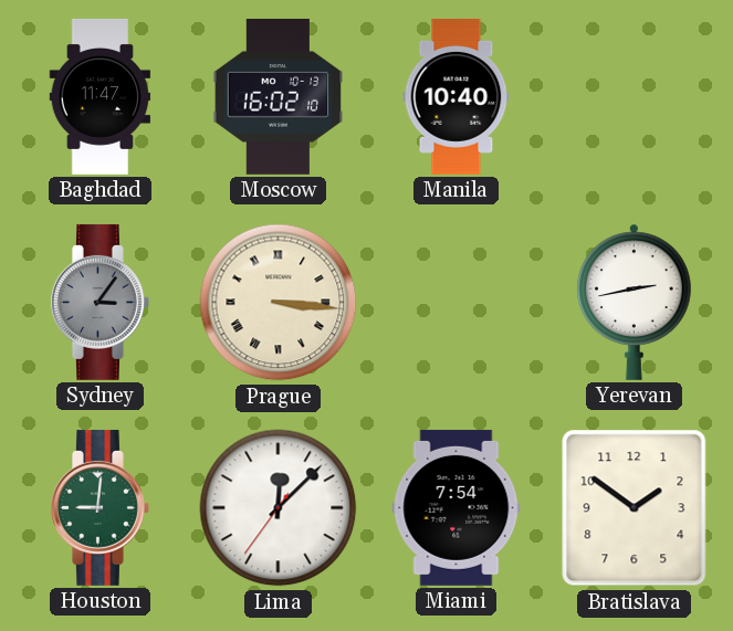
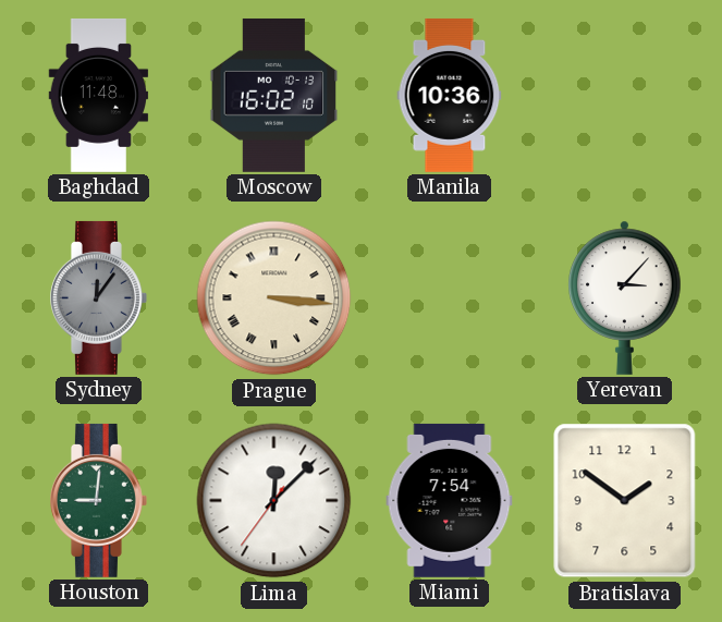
Baghdad: 11:47 -> 11:48
Manila: 10:40 -> 10:36
Sydney: 3:06 -> 12:06
Yerevan: 2:43 -> 3:07
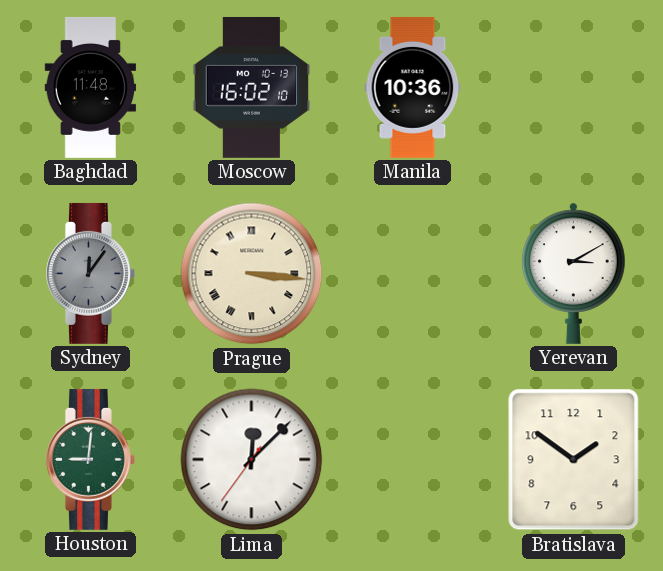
Yerevan: 3:07 -> 3:10
Miami: 7:54 -> none
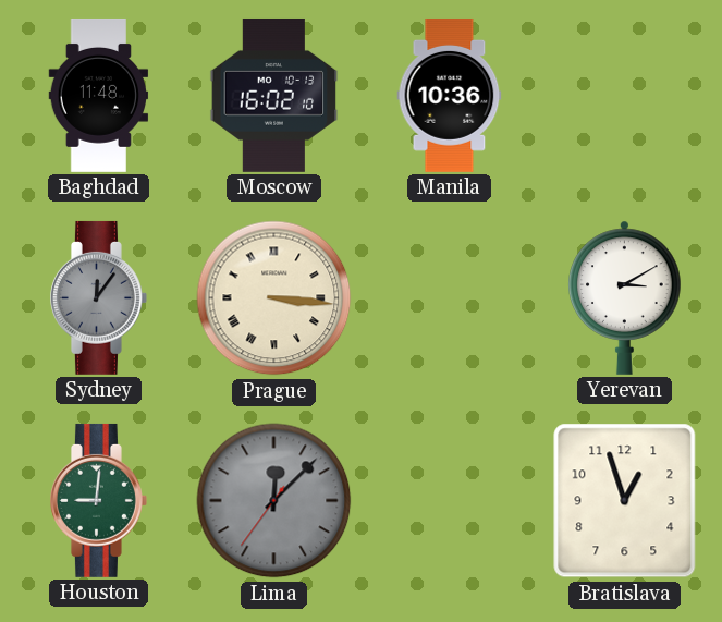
Lima dial: white -> grey
Bratislava: 1:51 -> 12:57
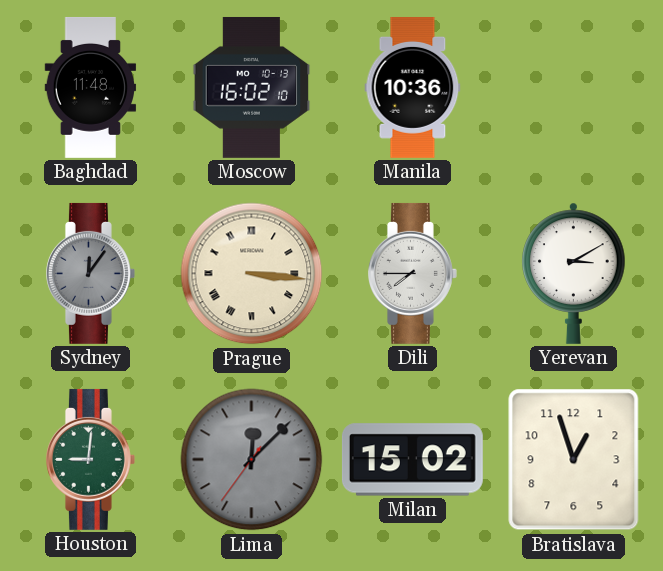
Dili: none -> 7:45
Milan: none -> 15:02
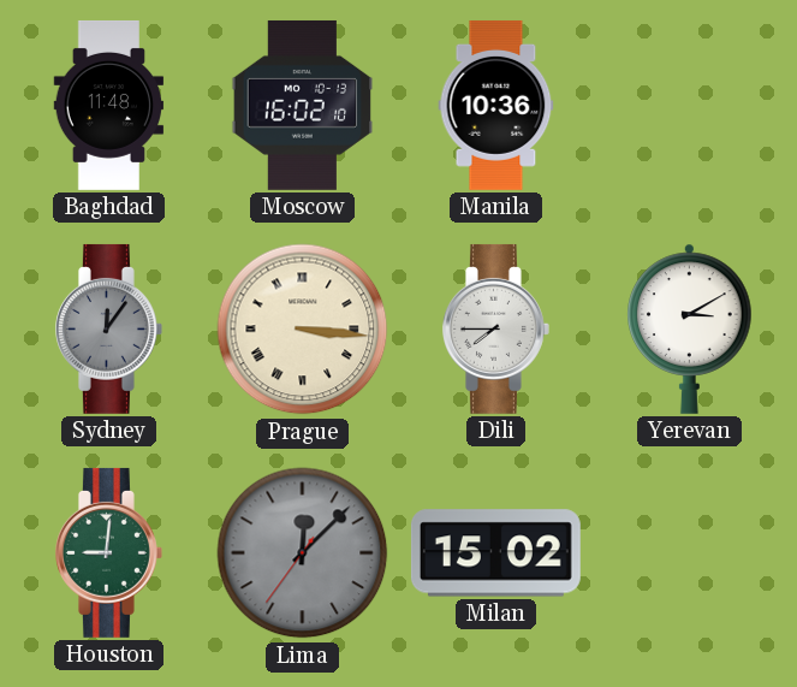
Bratislava: 12:57 -> none
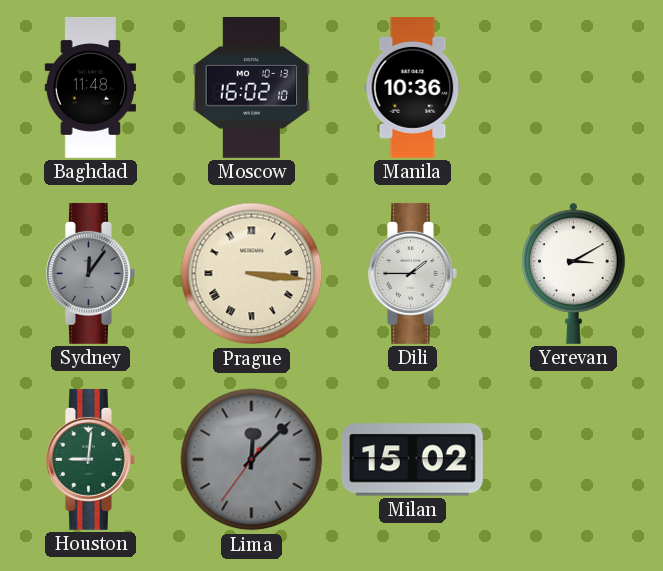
Dili: 7:45 -> 1:45
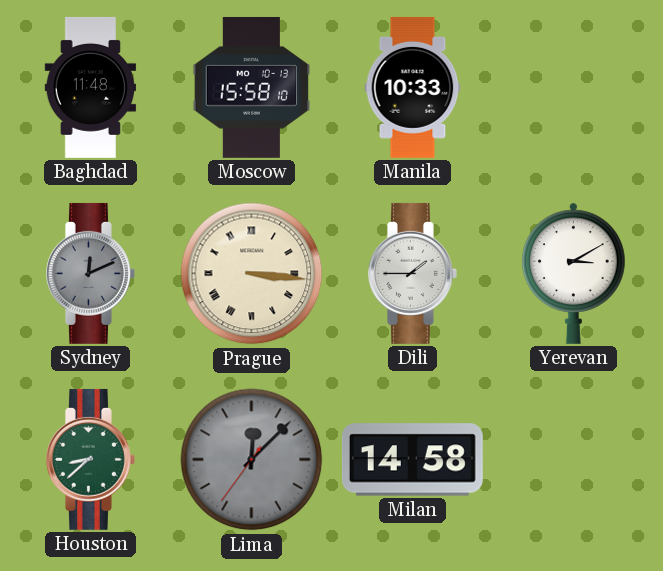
Moscow: 16:02 -> 15:58
Manila: 10:36 -> 10:33
Sydney: 12:06 -> 12:11
Houston: 9:01 -> 8:38
Milan: 15:02 -> 14:58
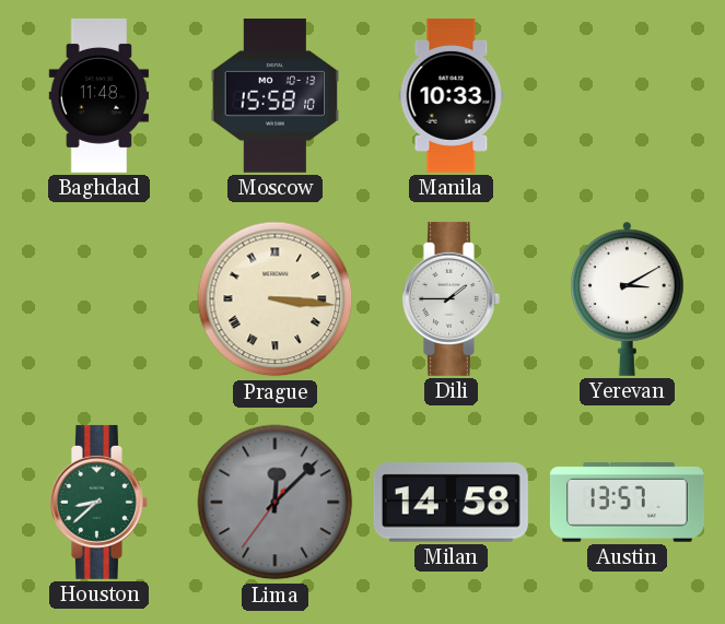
Sydney: 12:11 -> none
Austin: none -> 13:57
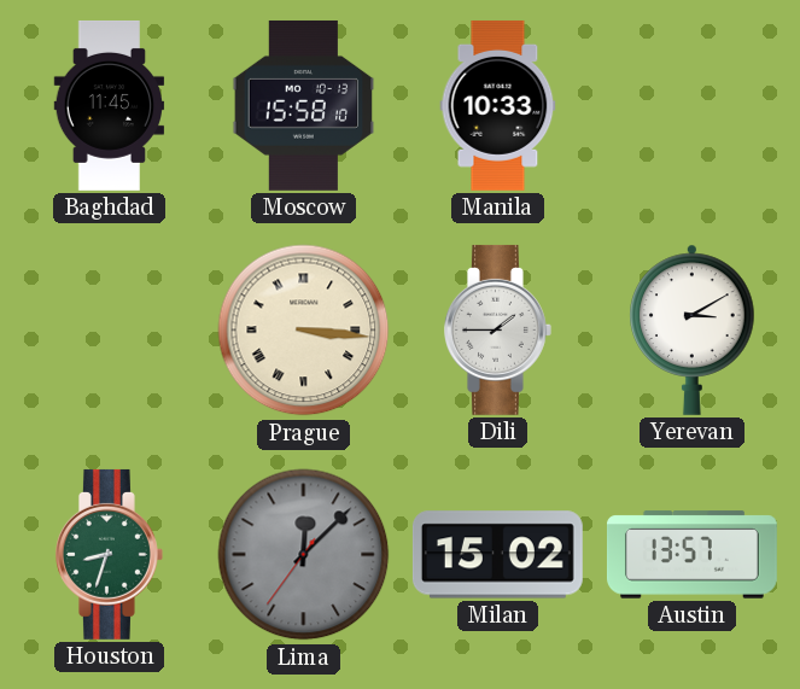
Baghdad: 11:48 -> 11:45
Houston: 8:38 -> 8:33
Milan: 14:58 -> 15:02
